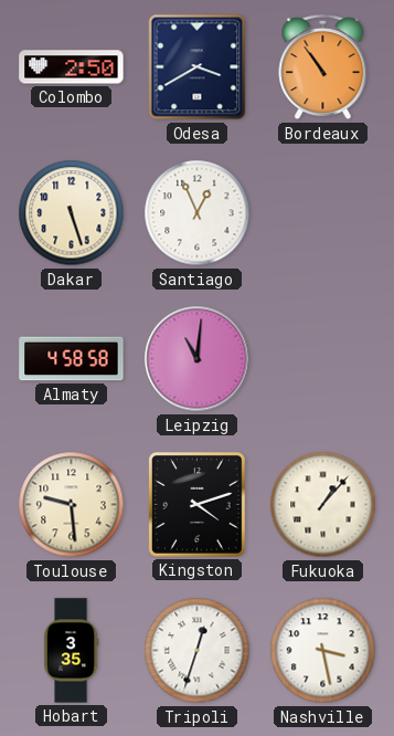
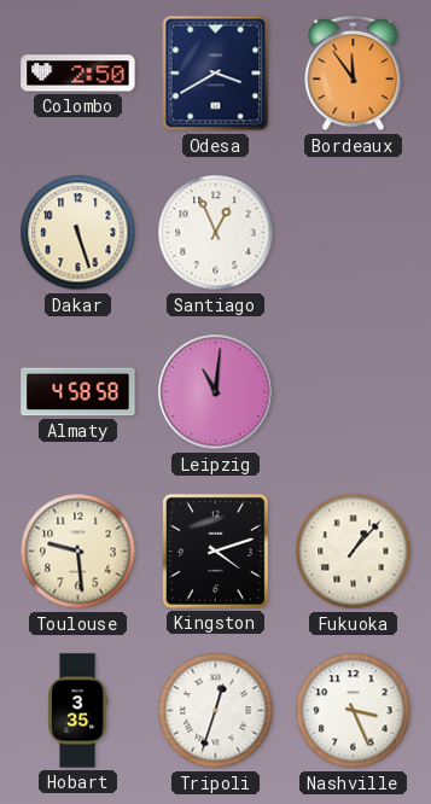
Bordeaux: 10:54 -> 11:54
Nashville: 3:28 -> 3:26
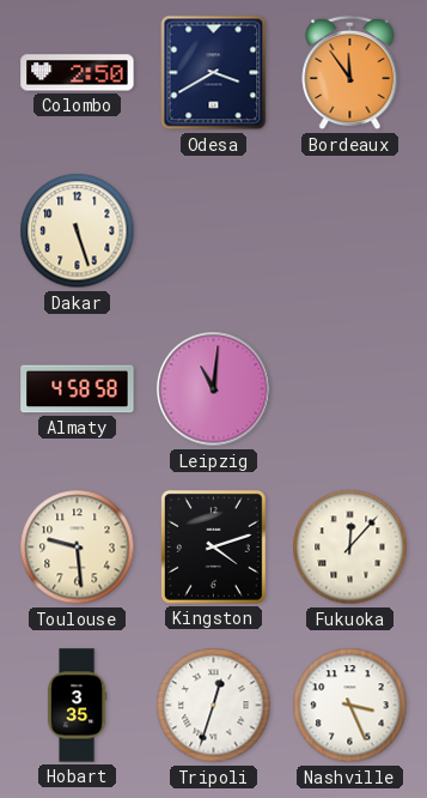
Santiago: 12:56 -> none
Fukuoka: 1:07 -> 12:07
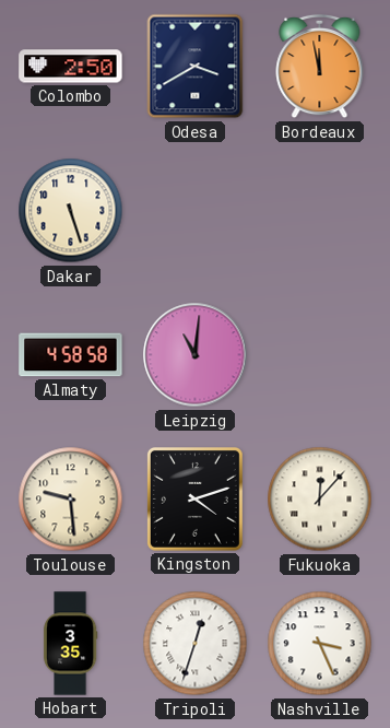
Bordeaux: 11:54 -> 11:58
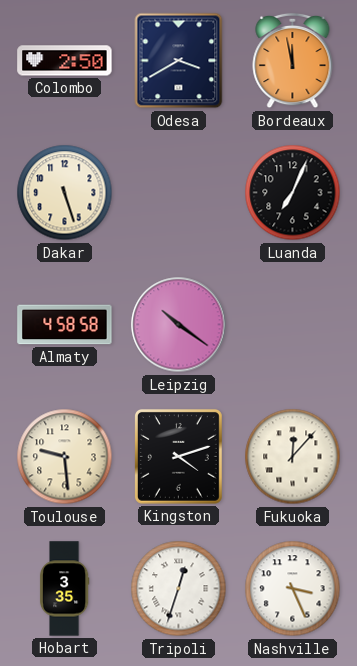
Luanda: none -> 7:04
Leipzig: 11:01 -> 10:21
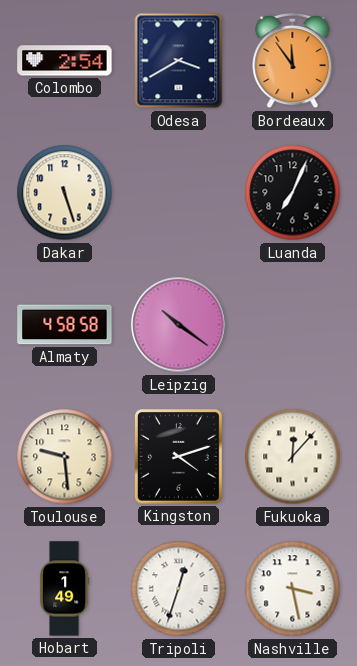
Colombo: 2:50 -> 2:54
Bordeaux: 11:58 -> 11:54
Hobart: 3:35 -> 1:49
Nashville: 3:26 -> 3:28
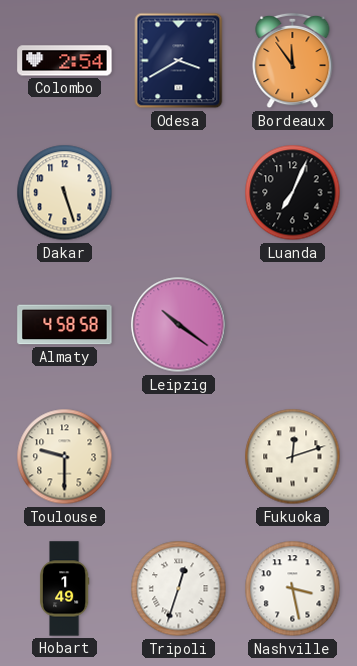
Toulouse: 9:29 -> 9:30
Kingston: 4:12 -> none
Fukuoka: 12:07 -> 12:12
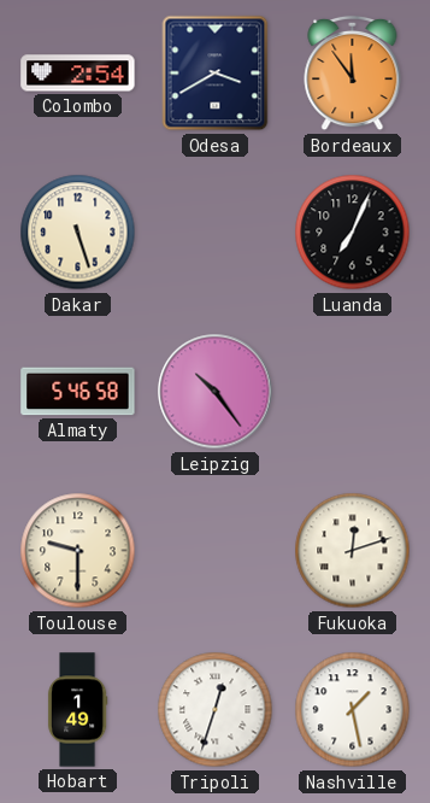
Almaty: 4:58 -> 5:46
Leipzig: 10:21 -> 10:24
Nashville: 3:28 -> 1:28
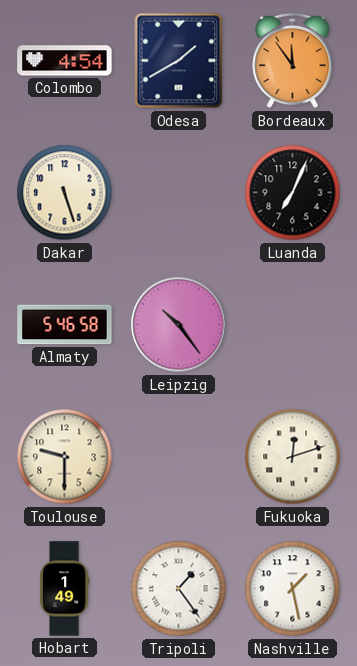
Colombo: 2:54 -> 4:54
Odesa: 3:40 -> 1:40
Tripoli: 12:33 -> 1:24
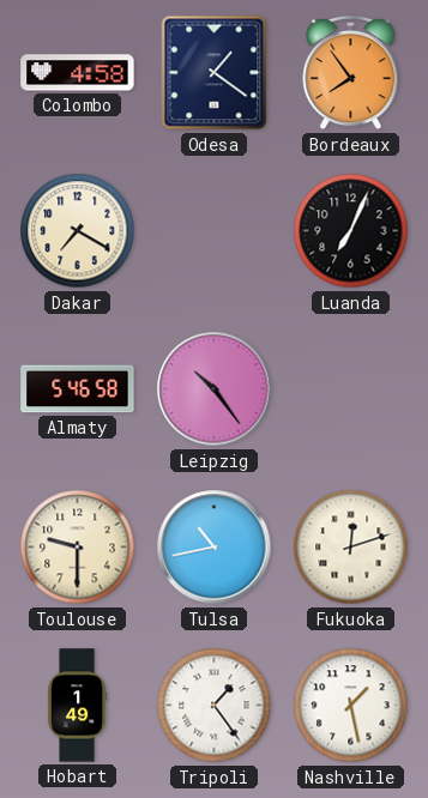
Colombo: 4:54 -> 4:58
Odesa: 1:40 -> 1:21
Bordeaux: 11:54 -> 7:54
Dakar: 5:27 -> 7:20
Tulsa: none -> 10:43
